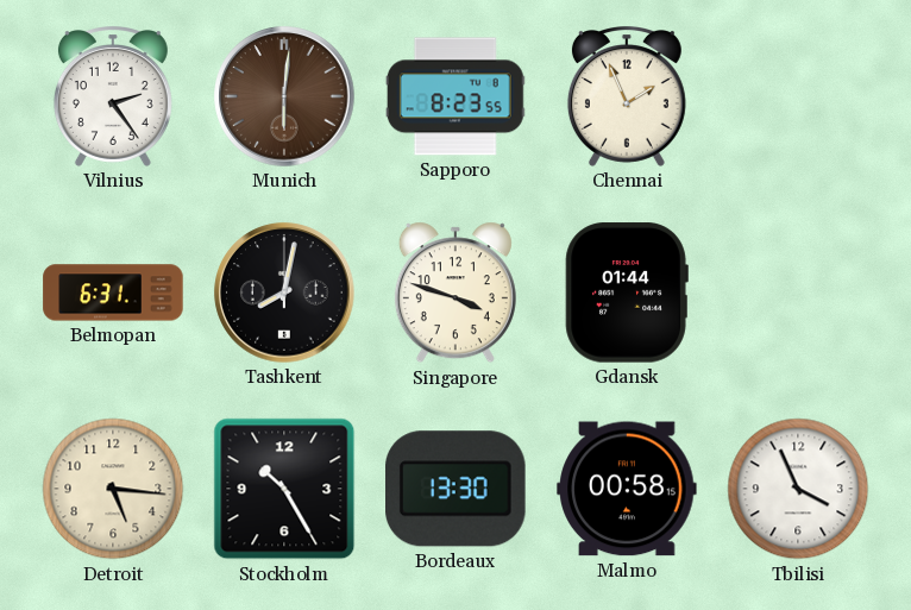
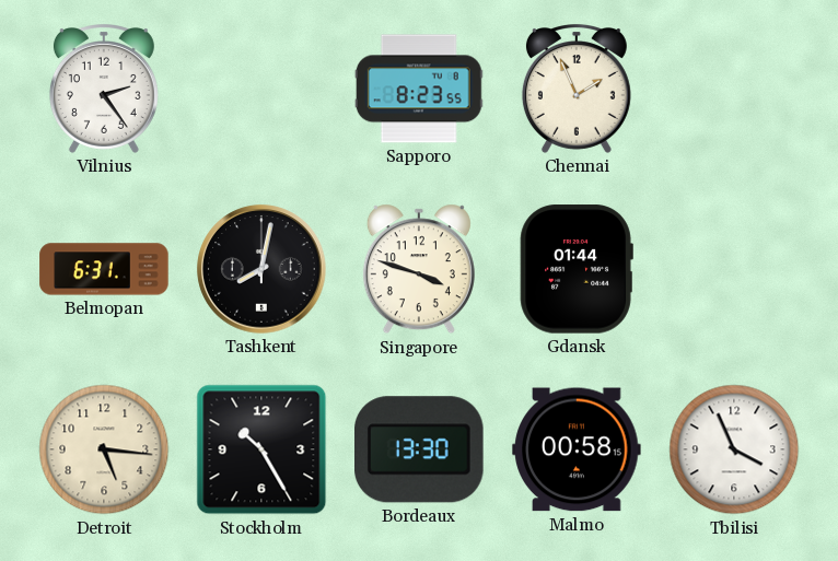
Munich: 6:01 -> none
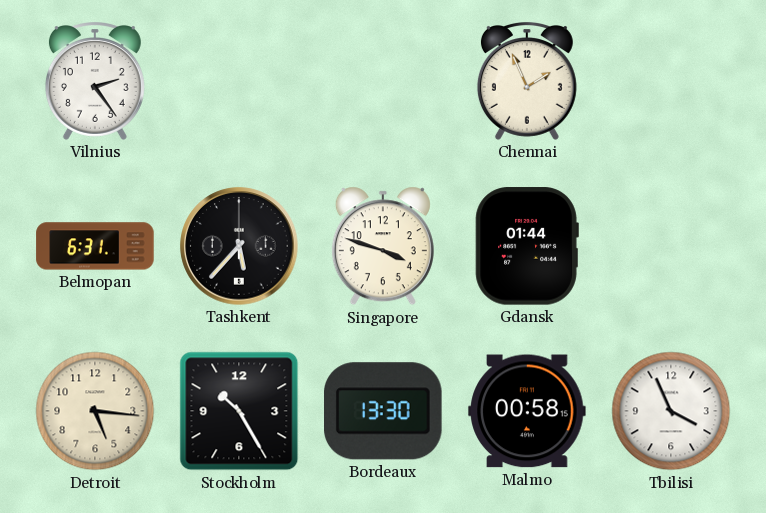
Sapporo: 8:23 -> none
Tashkent: 8:02 -> 5:37
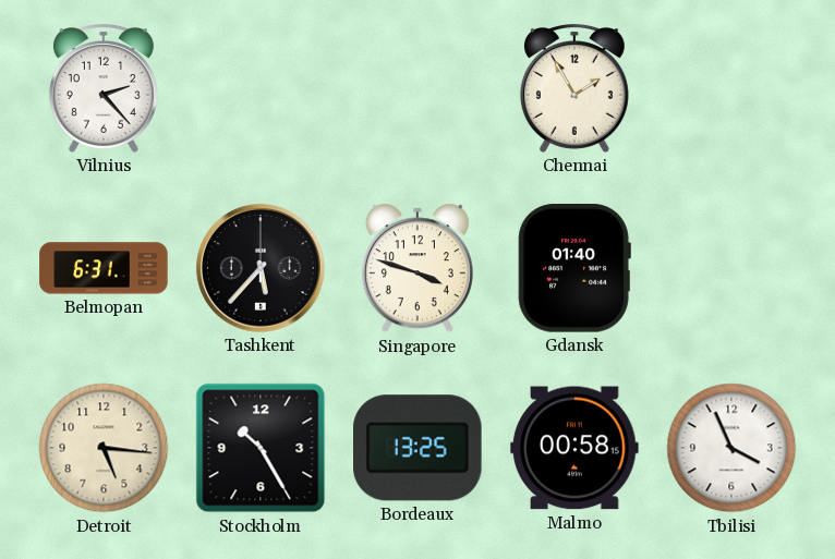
Vilnius: 2:24 -> 2:23
Chennai: 1:56 -> 1:55
Gdansk: 01:44 -> 01:40
Bordeaux: 13:30 -> 13:25
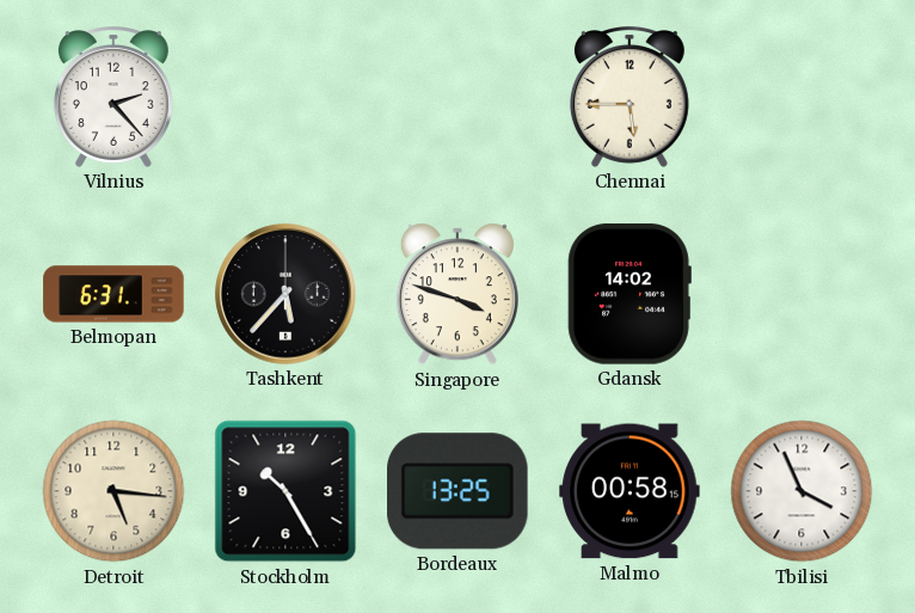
Chennai: 1:55 -> 5:45
Gdansk: 01:40 -> 14:02
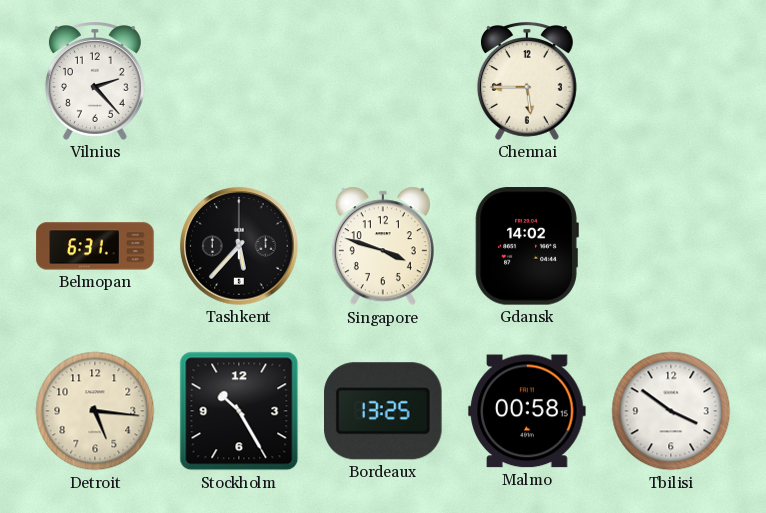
Tbilisi: 3:56 -> 3:51
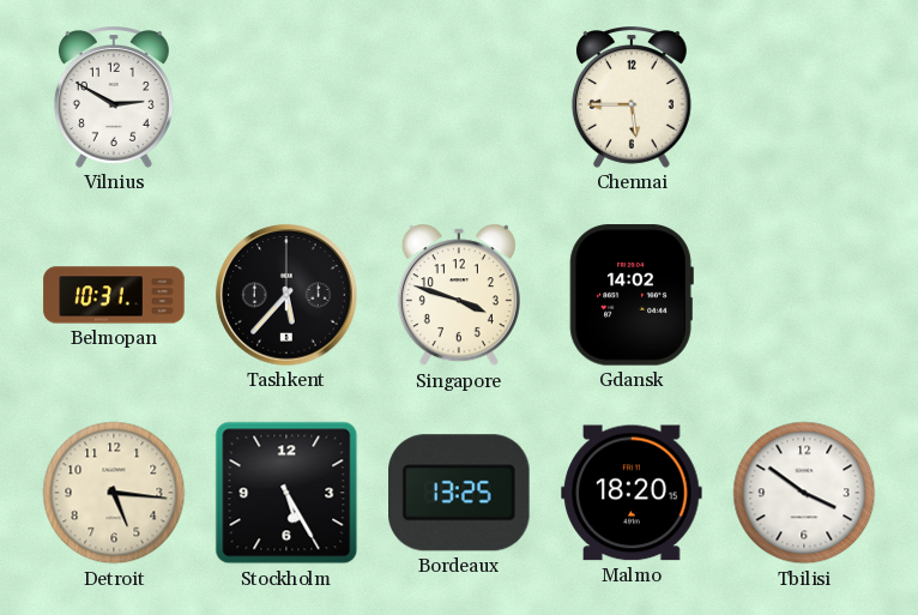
Vilnius: 2:23 -> 2:50
Belmopan: 6:31 -> 10:31
Stockholm: 10:25 -> 5:25
Malmo: 00:58 -> 18:20
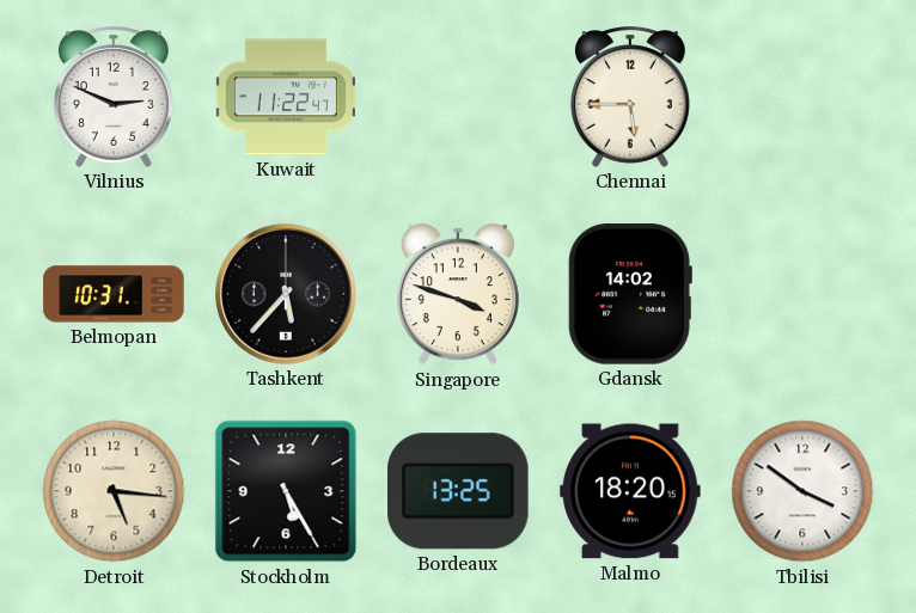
Vilnius: 2:50 -> 2:49
Kuwait: none -> 11:22
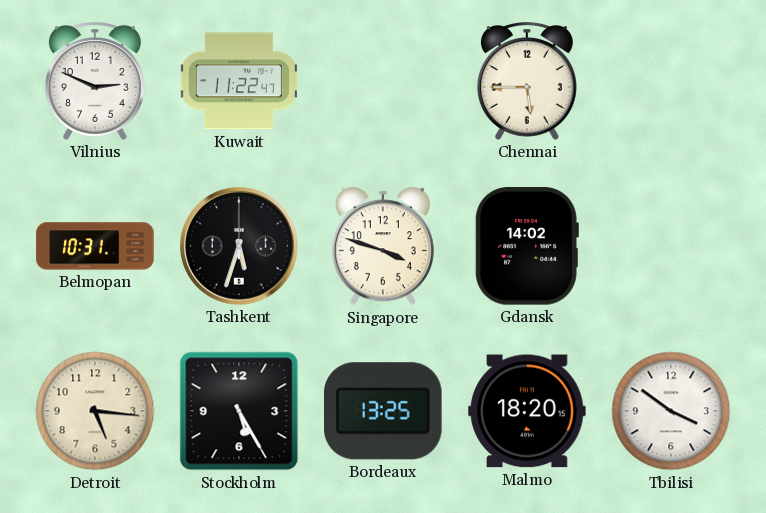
Tashkent: 5:37 -> 5:33
